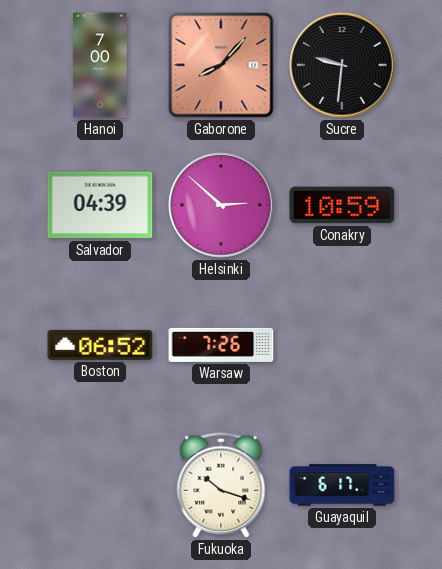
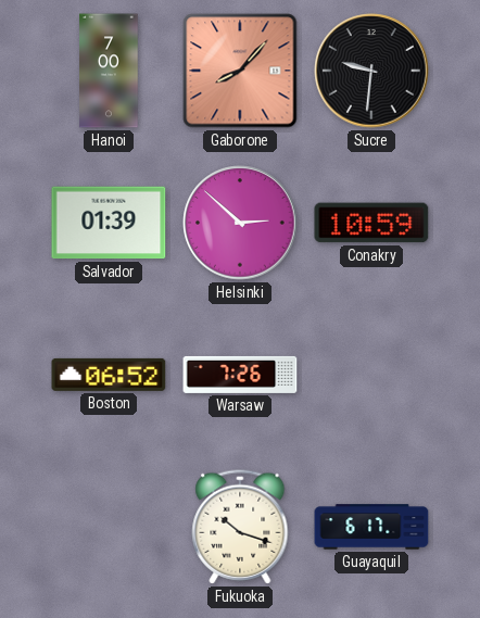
Salvador: 04:39 -> 01:39
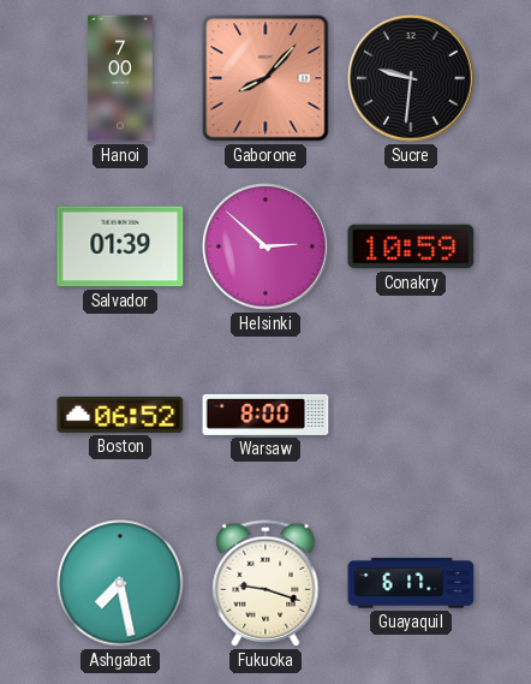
Warsaw: 7:26 -> 8:00
Ashgabat: none -> 7:28
Fukuoka: 10:18 -> 9:18
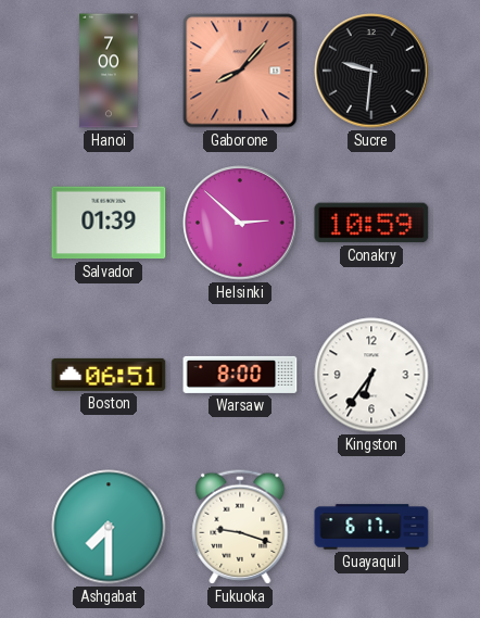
Boston: 06:52 -> 06:51
Kingston: none -> 6:36
Ashgabat: 7:28 -> 7:30
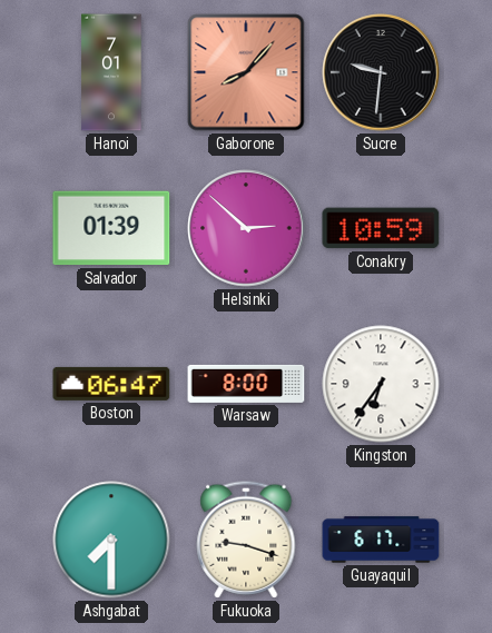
Hanoi: 7:00 -> 7:01
Boston: 06:51 -> 06:47
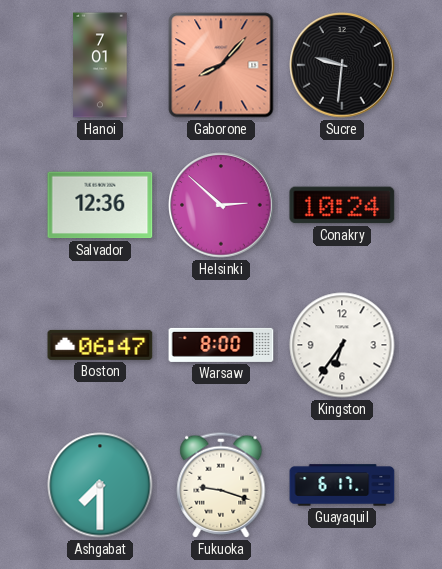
Salvador: 01:39 -> 12:36
Conakry: 10:59 -> 10:24
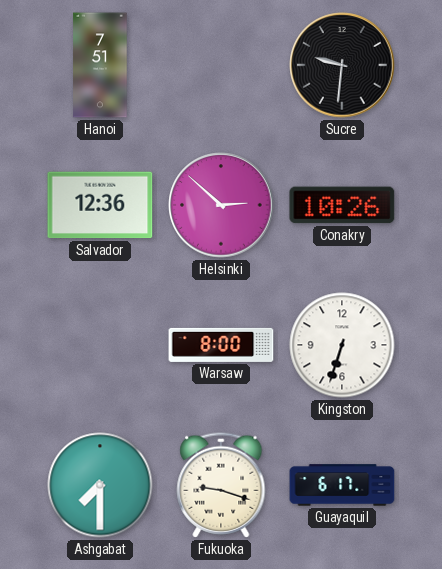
Hanoi: 7:01 -> 7:51
Gaborone: 8:07 -> none
Conakry: 10:24 -> 10:26
Boston: 06:47 -> none
Kingston: 6:36 -> 6:33
